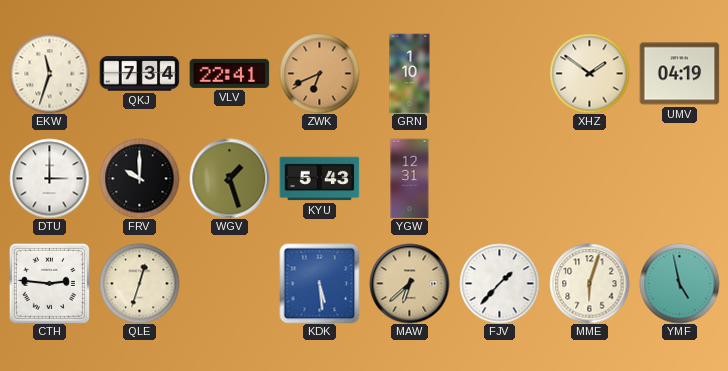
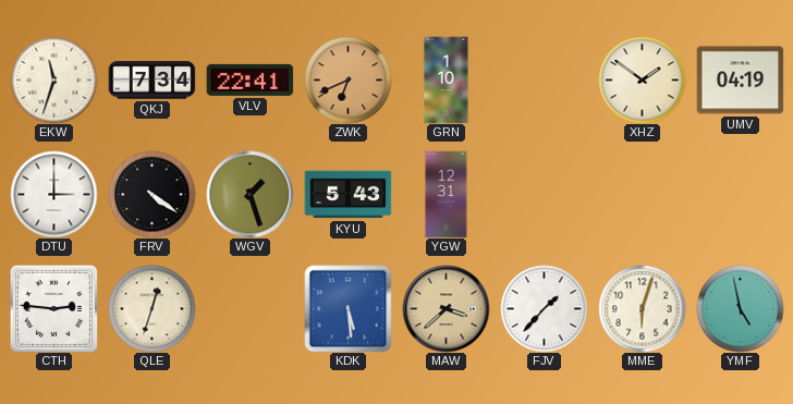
FRV: 10:00 -> 4:21
MAW: 6:38 -> 3:38
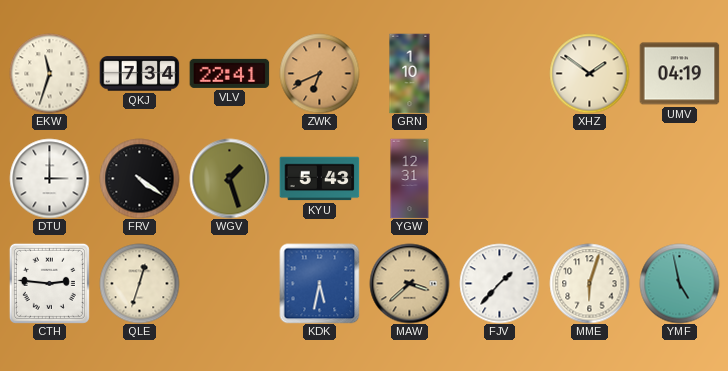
KDK: 5:29 -> 5:32
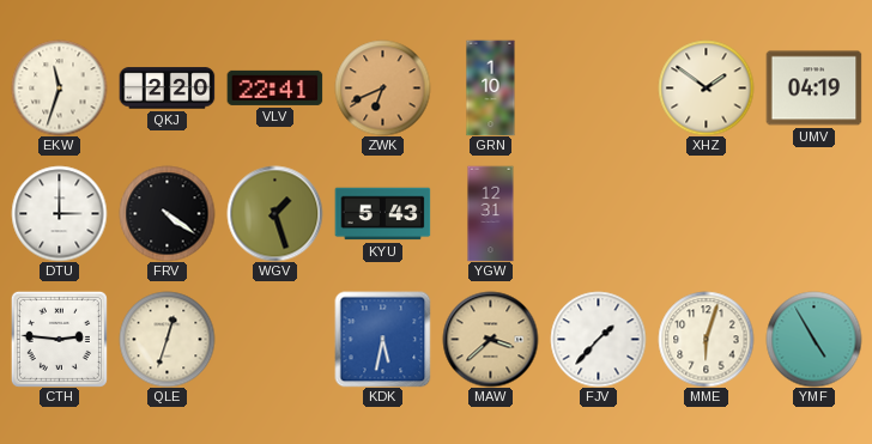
QKJ: 7:34 -> 2:20
YMF: 4:58 -> 4:55
